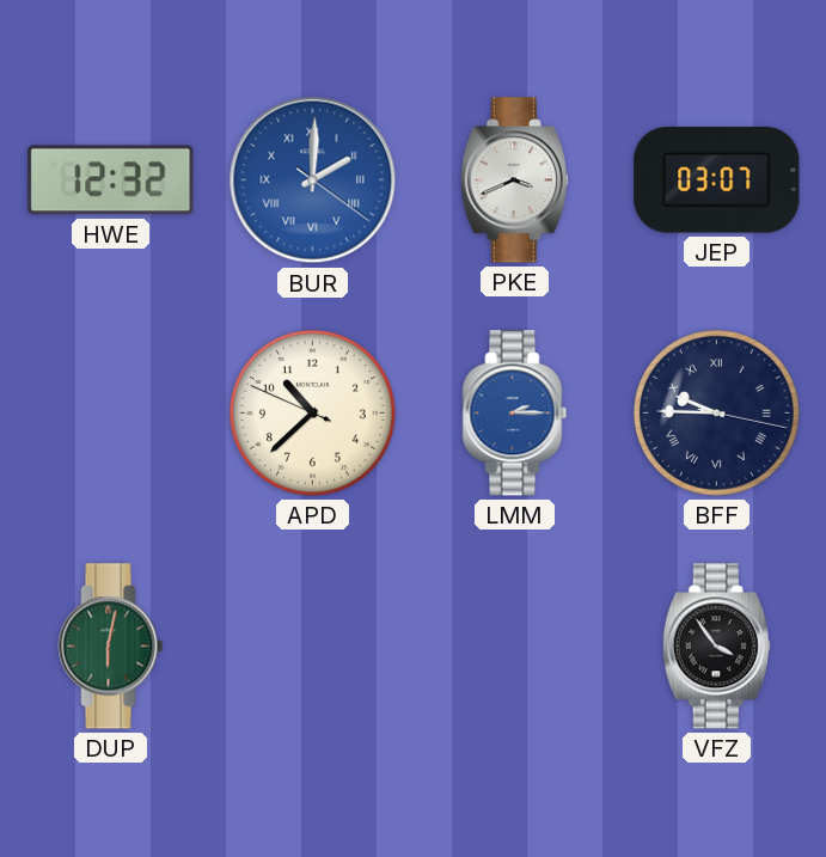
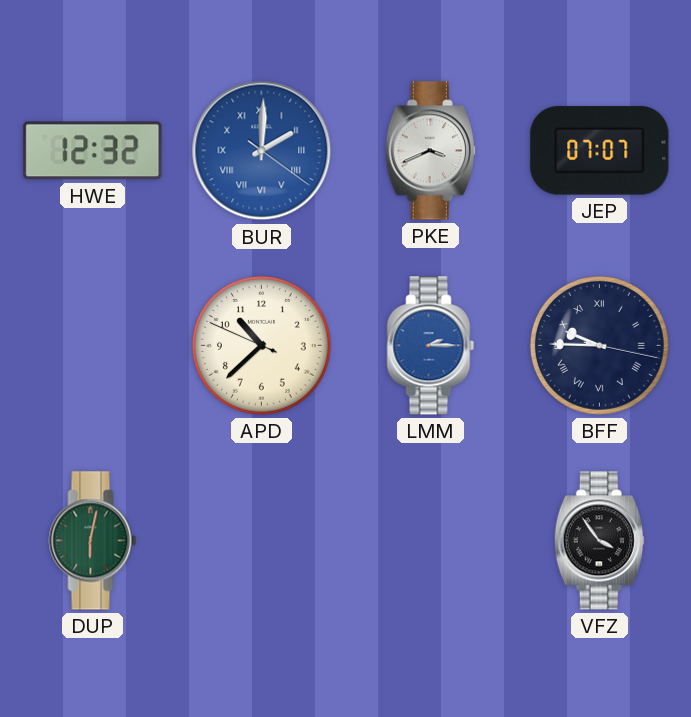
JEP: 03:07 -> 07:07
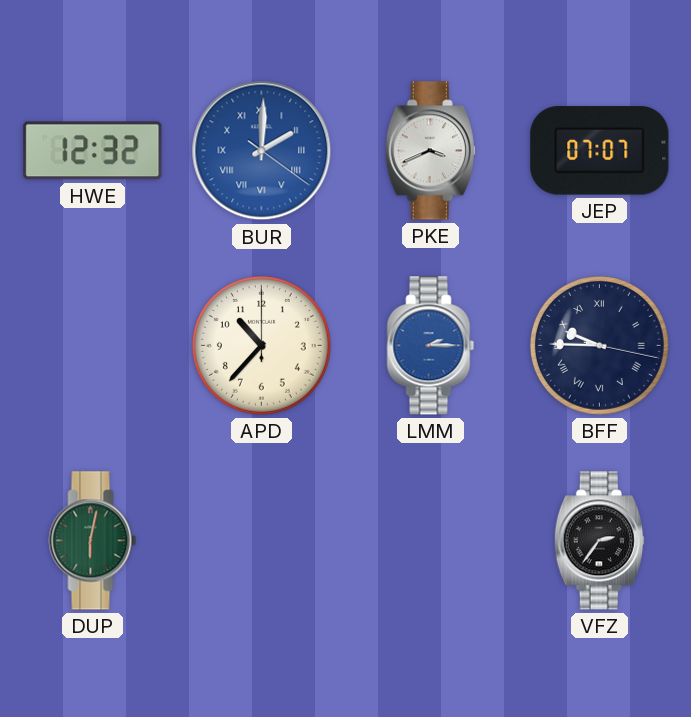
APD: 10:37:49 -> 10:37:00
VFZ: 3:54 -> 2:36
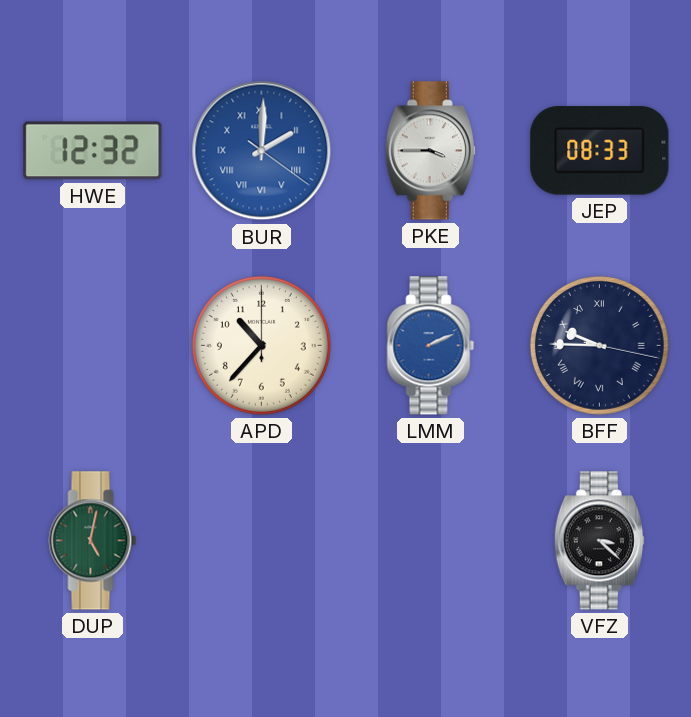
PKE: 3:41 -> 3:45
JEP: 07:07 -> 08:33
LMM: 2:15 -> 2:11
DUP: 6:02 -> 5:02
VFZ: 2:36 -> 3:22
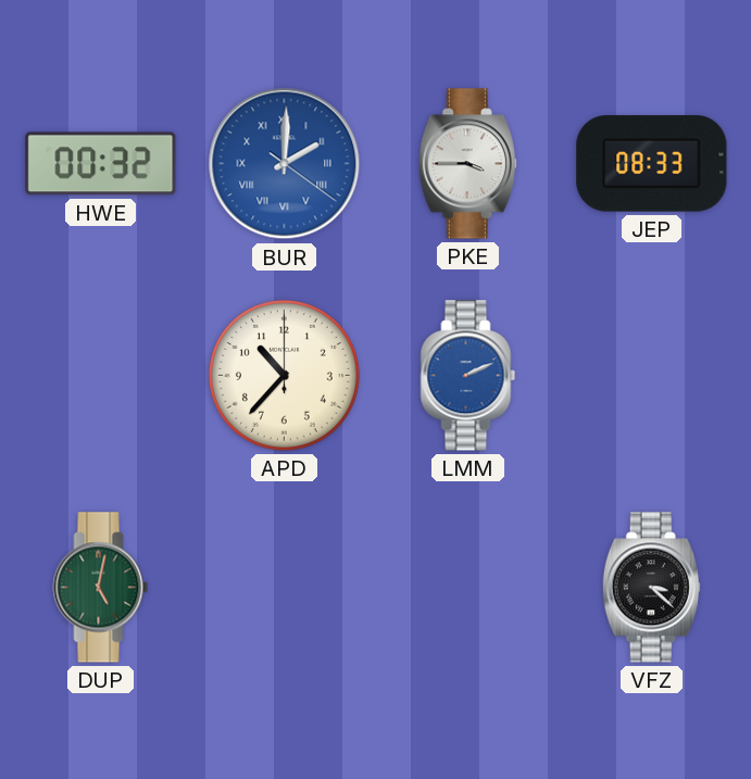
HWE: 12:32 -> 00:32
BFF: 9:45 -> none
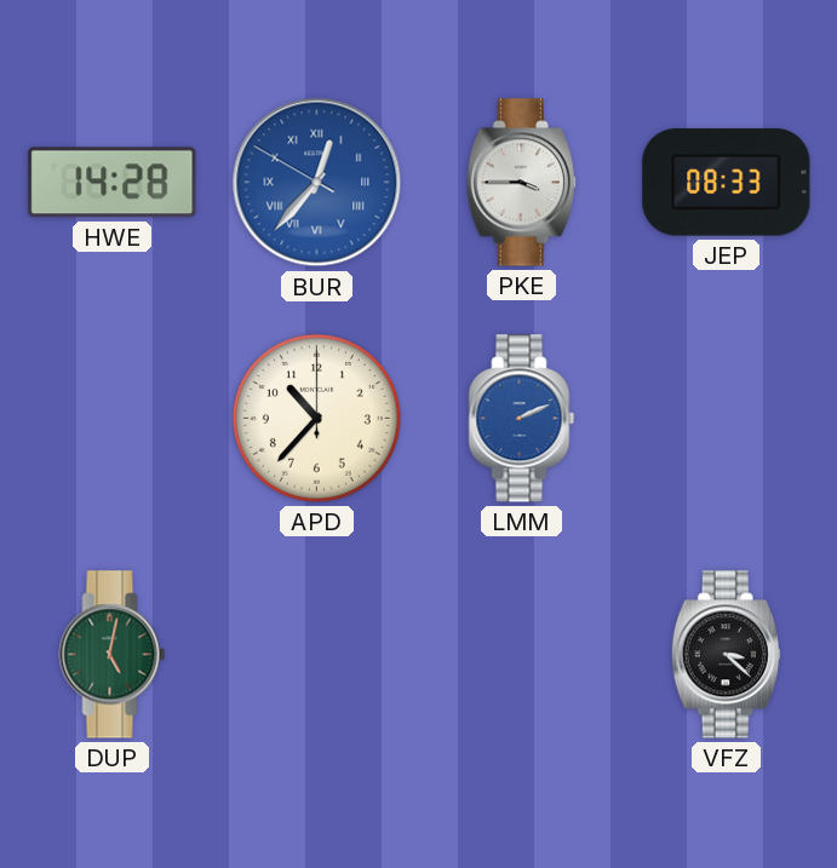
HWE: 00:32 -> 14:28
BUR: 2:00 -> 12:36
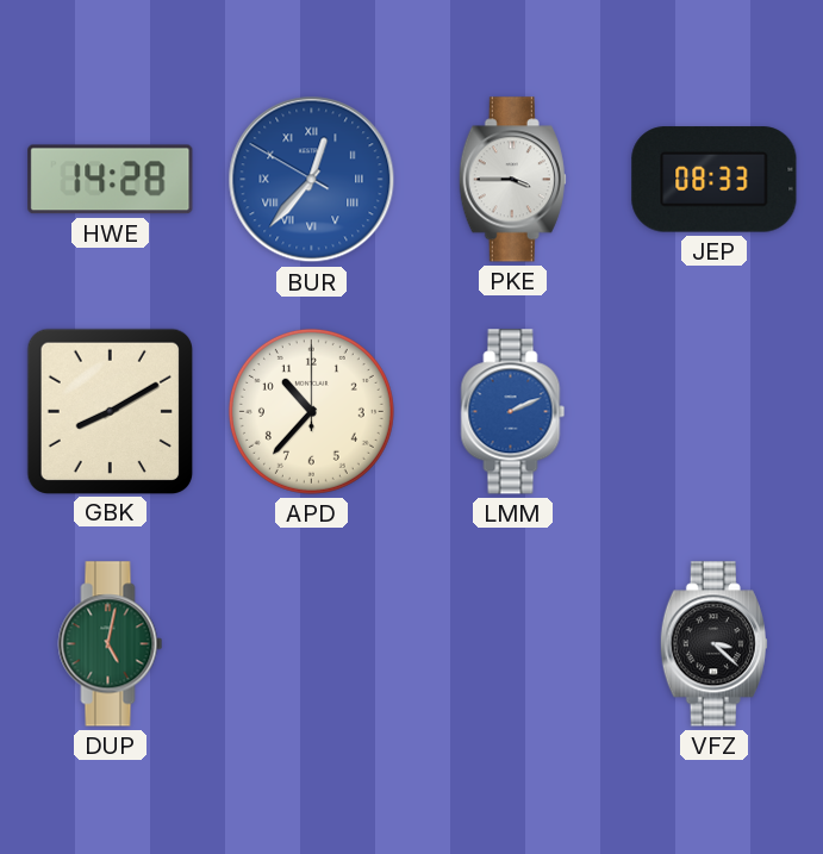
GBK: none -> 8:10
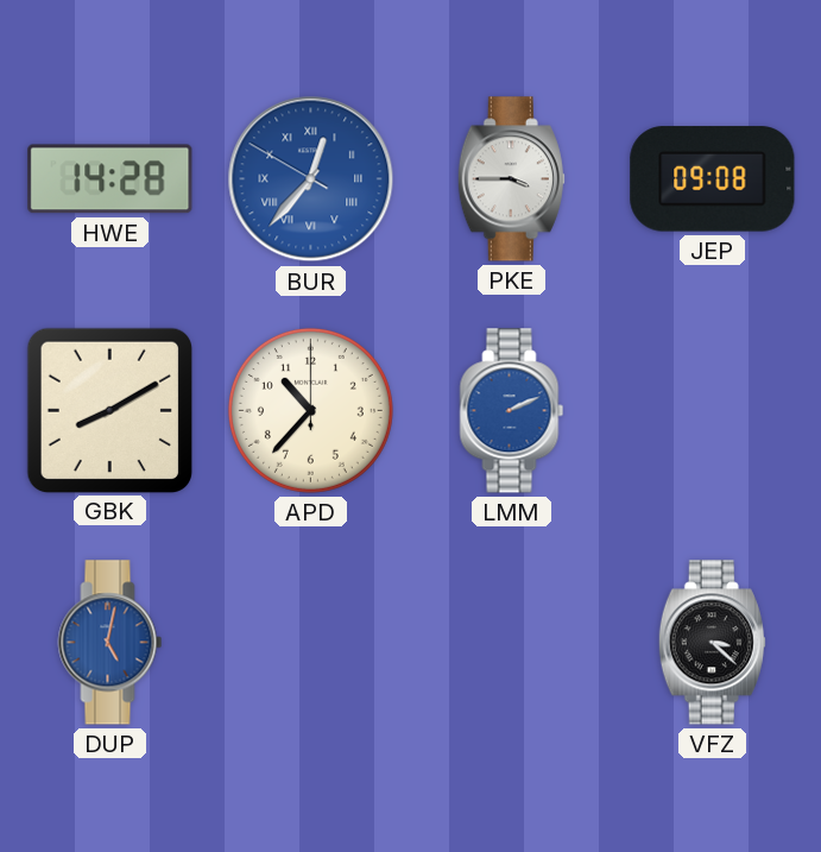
JEP: 08:33 -> 09:08
DUP dial: green -> blue
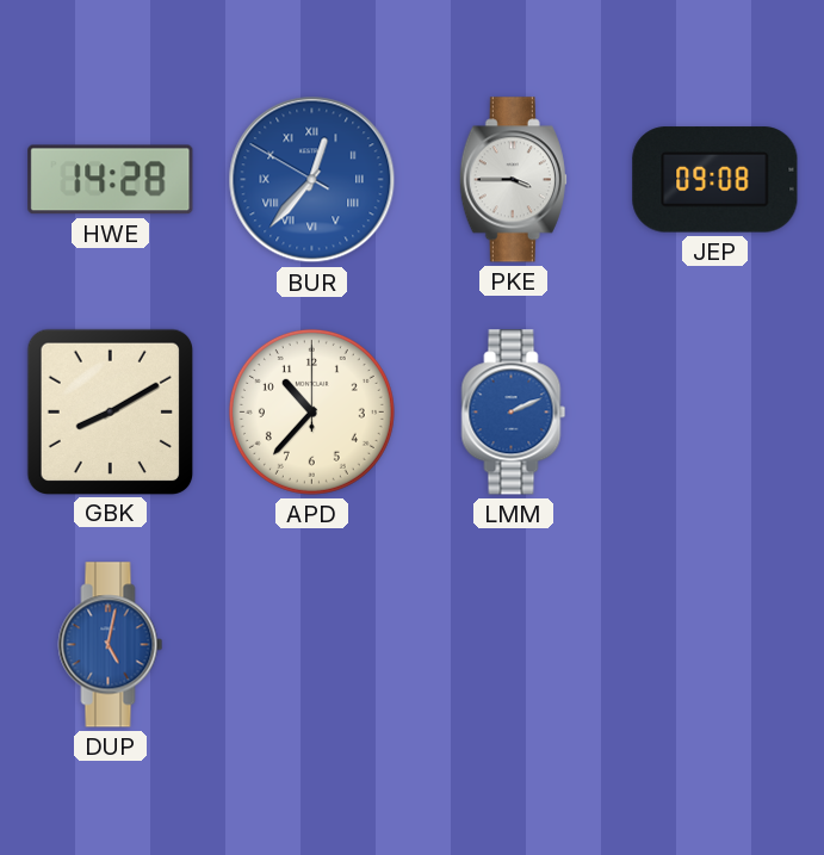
VFZ: 3:22 -> none
